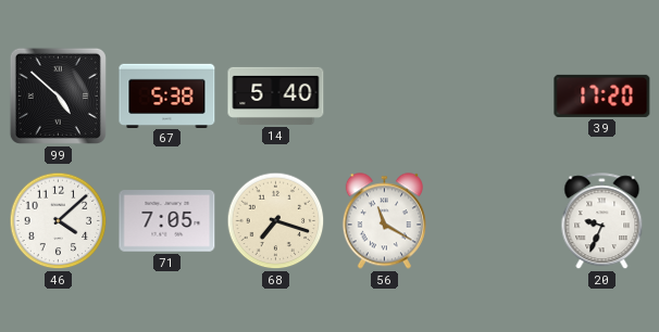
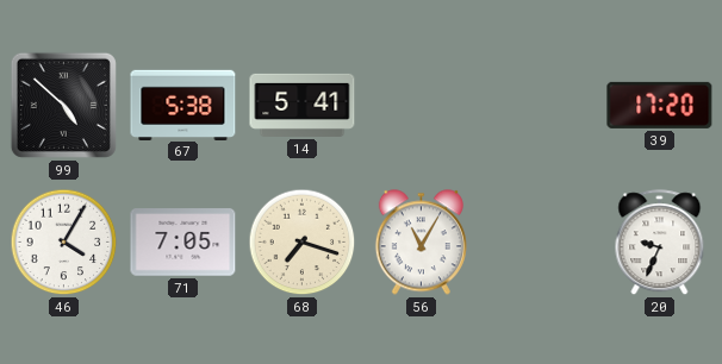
14: 5:40 -> 5:41
46: 4:08 -> 4:05
56: 11:20 -> 11:05
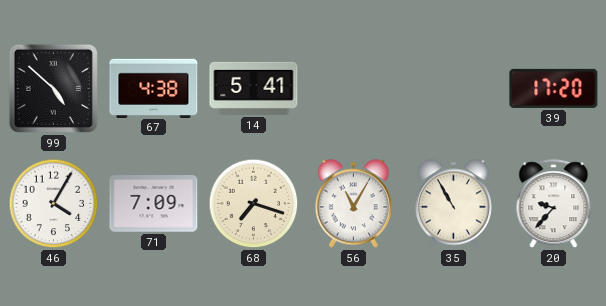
67: 5:38 -> 4:38
71: 7:05 -> 7:09
35: none -> 10:55
20: 9:34 -> 9:37
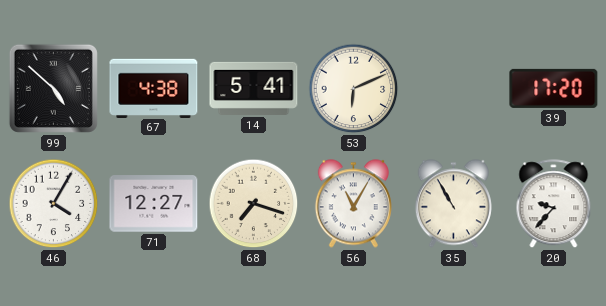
53: none -> 6:11
71: 7:09 -> 12:27
